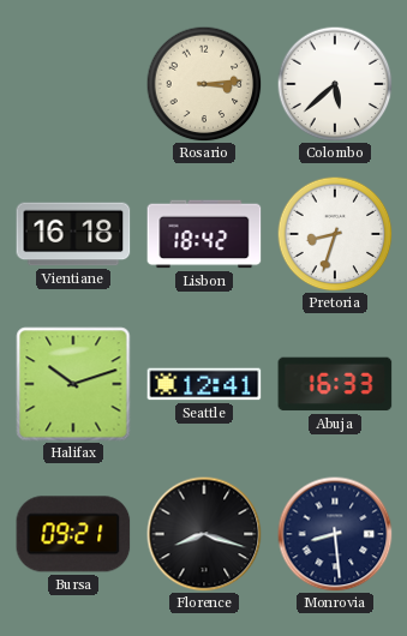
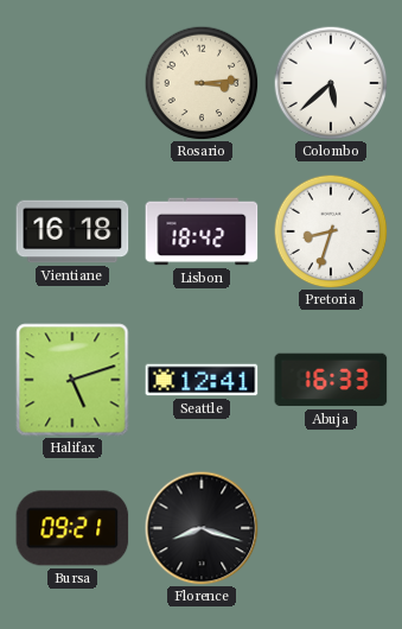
Halifax: 10:12 -> 5:12
Monrovia: 8:29 -> none
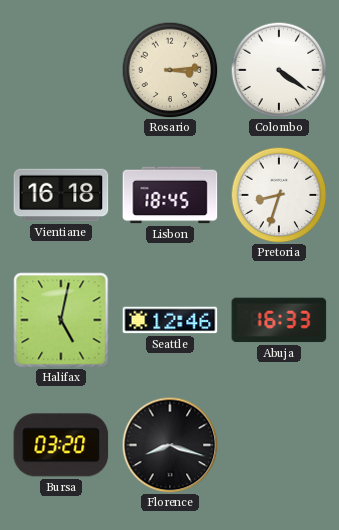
Colombo: 5:38 -> 4:21
Lisbon: 18:42 -> 18:45
Halifax: 5:12 -> 5:02
Seattle: 12:41 -> 12:46
Bursa: 09:21 -> 03:20
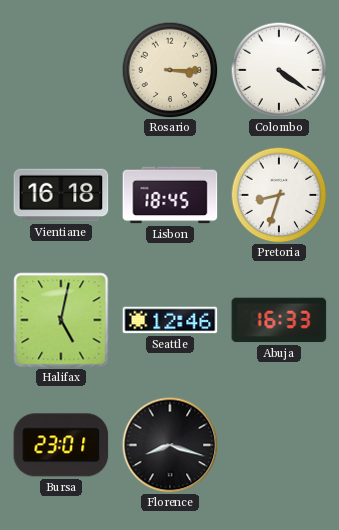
Rosario: 3:14 -> 3:15
Bursa: 03:20 -> 23:01
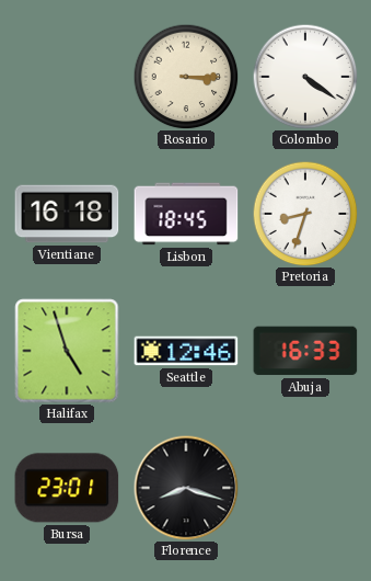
Halifax: 5:02 -> 4:57
